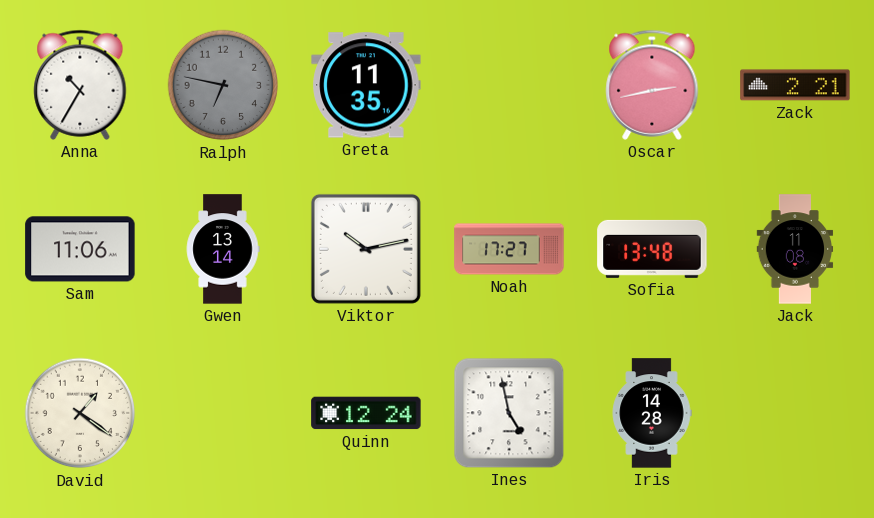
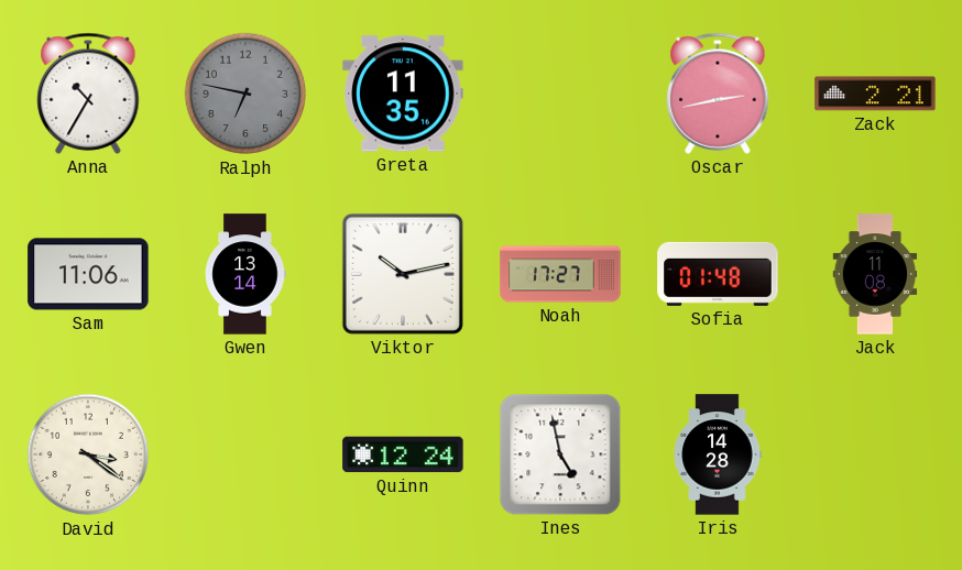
Sofia: 13:48 -> 01:48
David: 1:21 -> 3:21
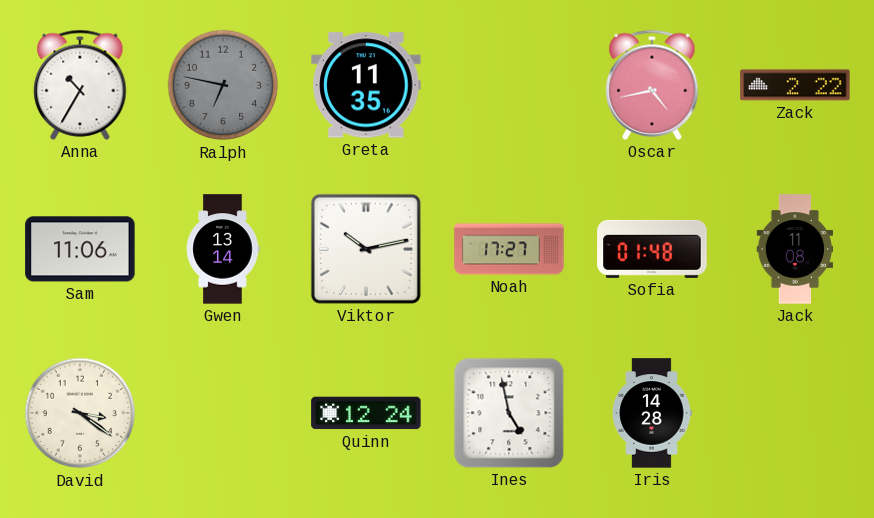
Oscar: 2:43 -> 4:43
Zack: 2:21 -> 2:22
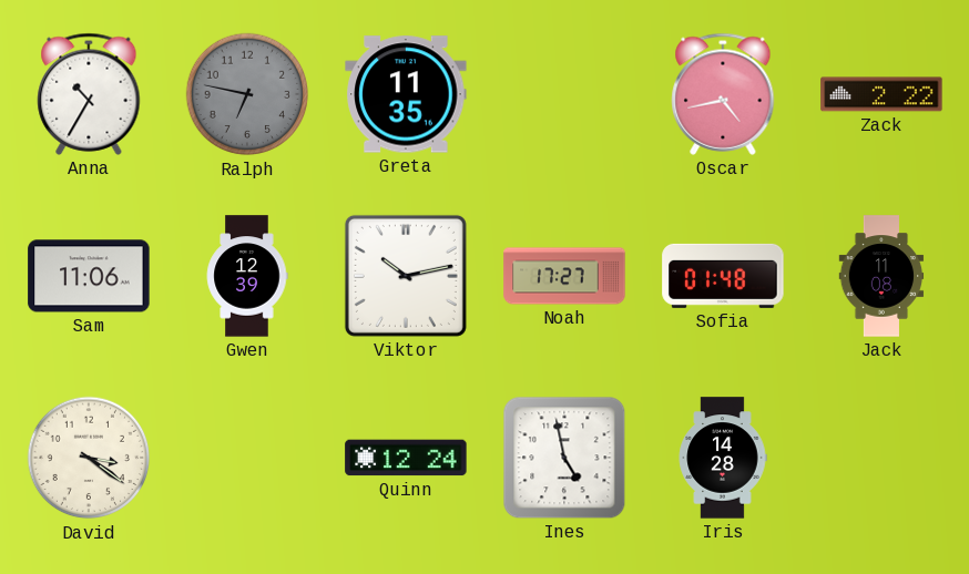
Gwen: 13:14 -> 12:39
